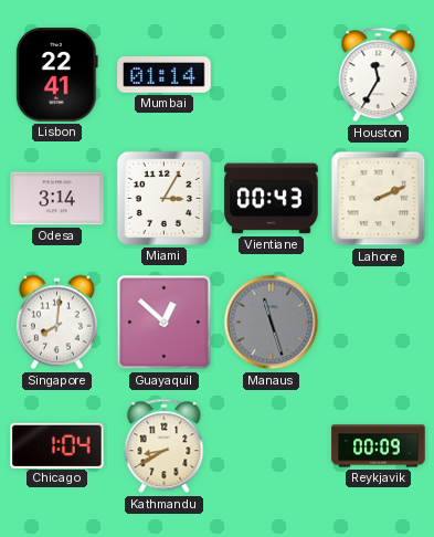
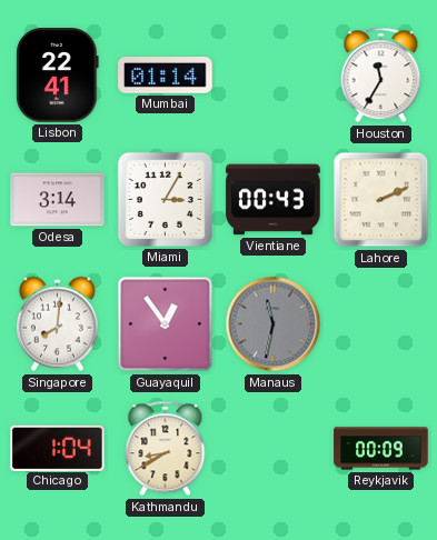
Guayaquil: 12:52 -> 12:54
Manaus: 11:27 -> 11:32
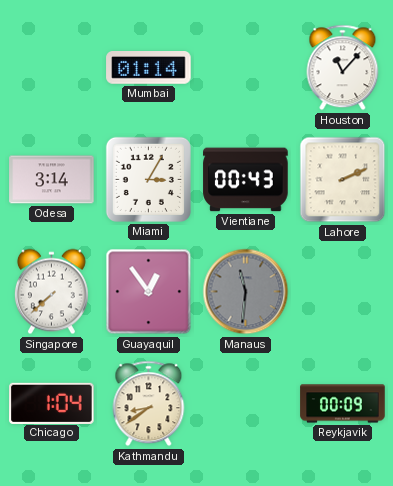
Lisbon: 22:41 -> none
Houston: 11:35 -> 11:07
Singapore: 8:01 -> 7:38
Manaus: 11:32 -> 11:31
Kathmandu: 8:40 -> 8:39
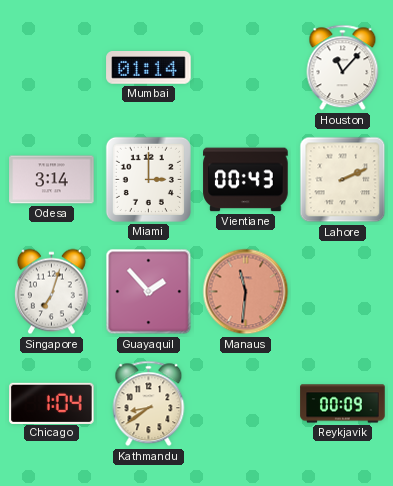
Miami: 3:05 -> 3:00
Singapore: 7:38 -> 7:03
Guayaquil: 12:54 -> 1:53
Manaus dial: grey -> salmon
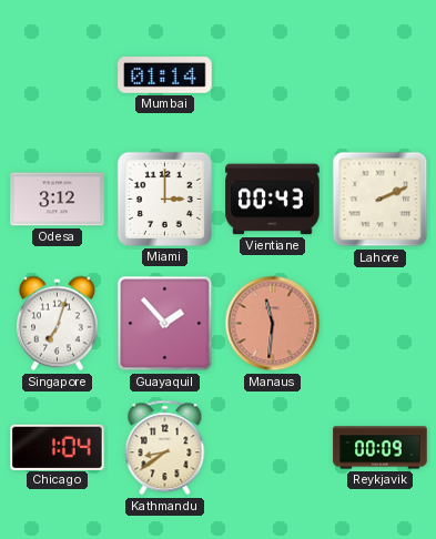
Houston: 11:07 -> none
Odesa: 3:14 -> 3:12
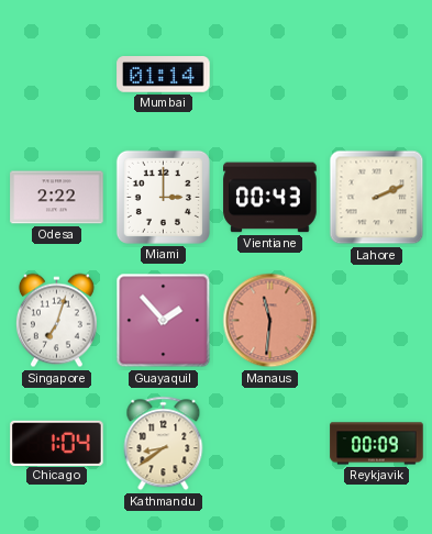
Odesa: 3:12 -> 2:22
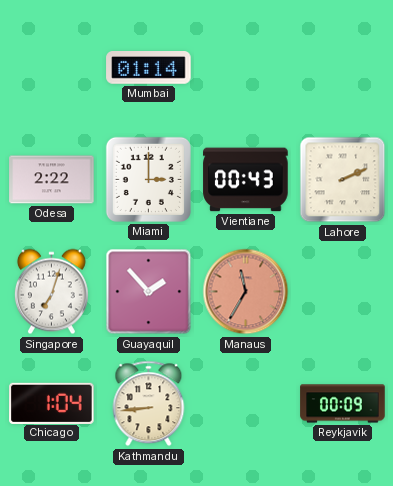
Manaus: 11:31 -> 11:35
Kathmandu: 8:39 -> 8:44
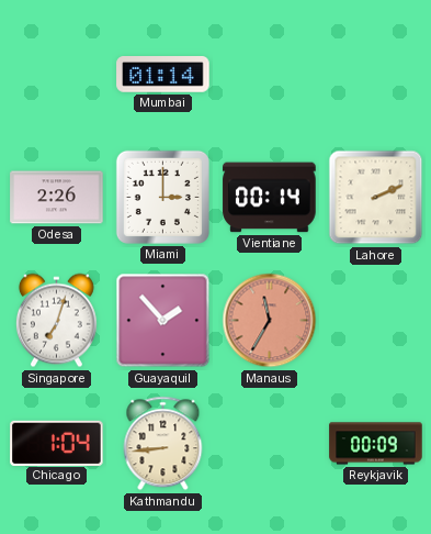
Odesa: 2:22 -> 2:26
Vientiane: 00:43 -> 00:14
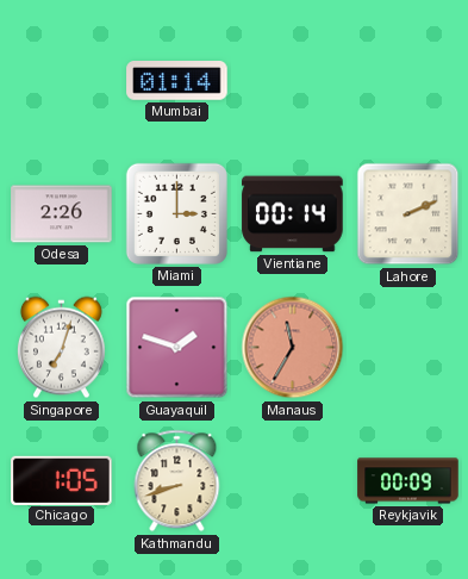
Guayaquil: 1:53 -> 1:48
Chicago: 1:04 -> 1:05
Kathmandu: 8:44 -> 8:42
